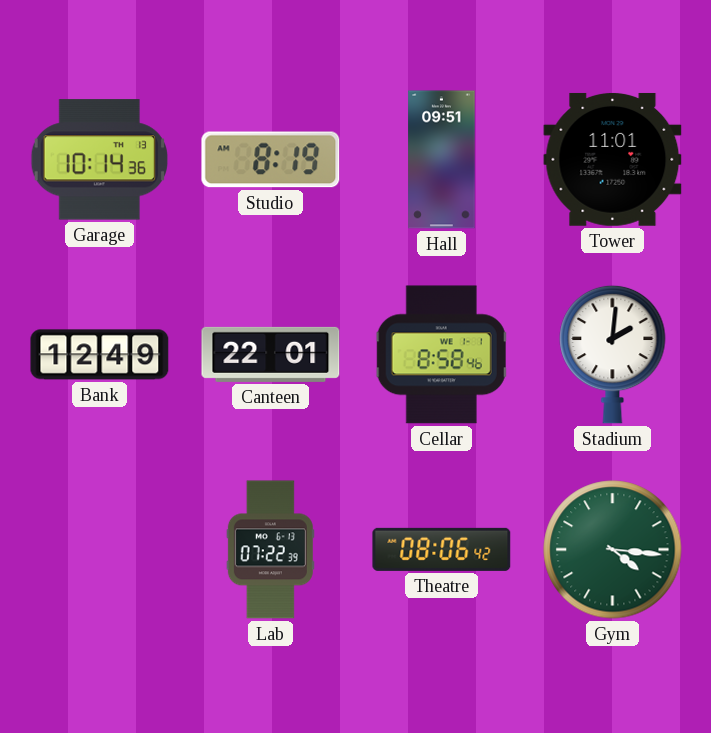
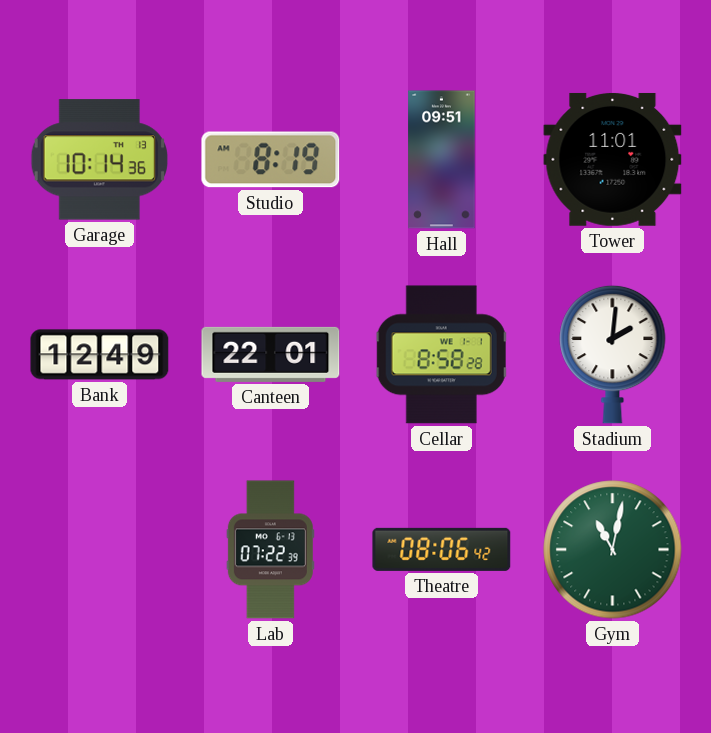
Cellar: 8:58:46 -> 8:58:28
Gym: 4:16 -> 11:02
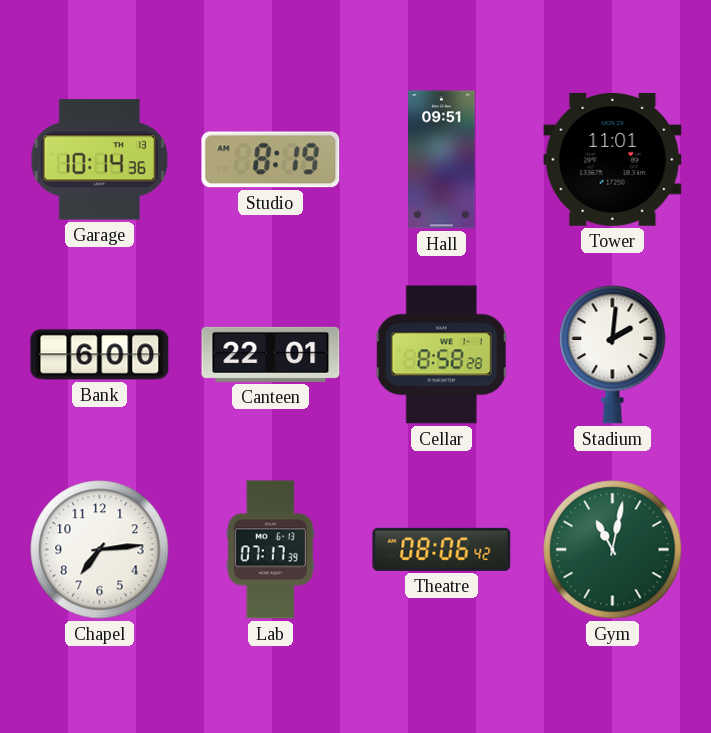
Bank: 12:49 -> 6:00
Chapel: none -> 7:14
Lab: 07:22 -> 07:17
